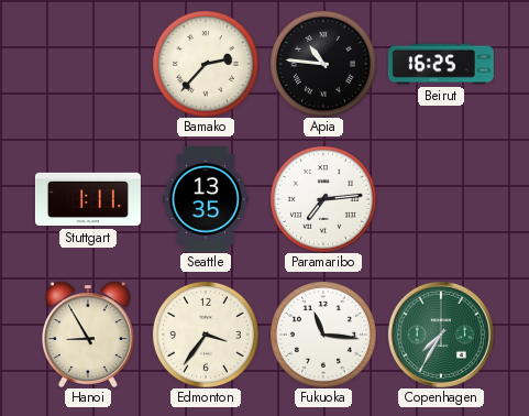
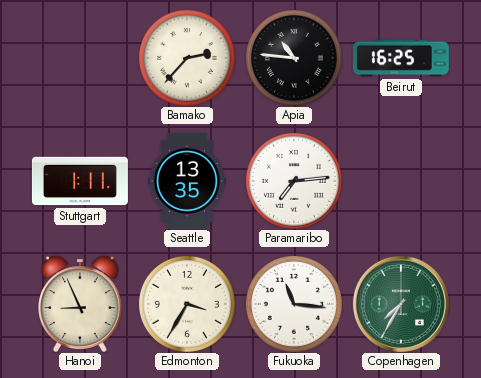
Hanoi: 8:55 -> 8:56
Edmonton: 3:36 -> 3:35
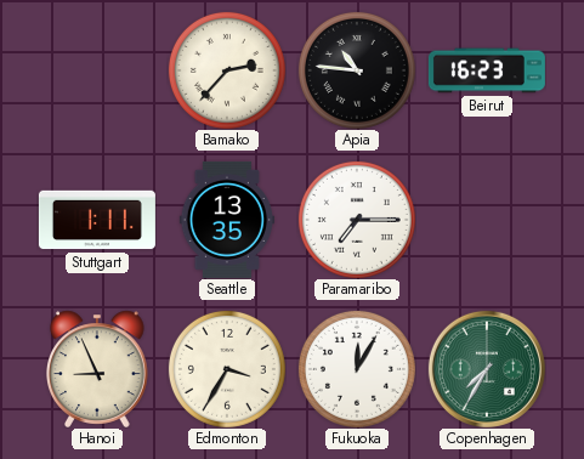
Beirut: 16:25 -> 16:23
Paramaribo: 7:14 -> 7:15
Fukuoka: 11:16 -> 12:05
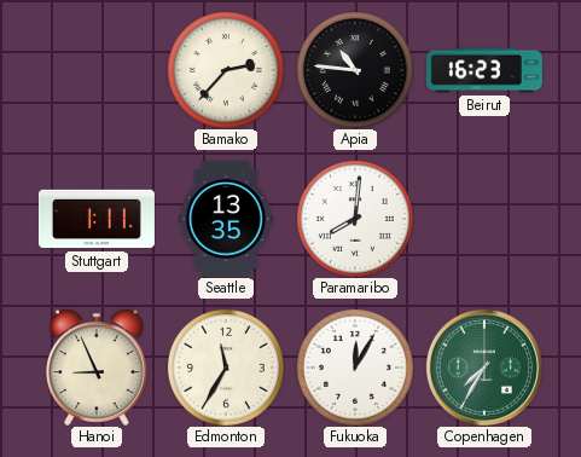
Paramaribo: 7:15 -> 8:01
Edmonton: 3:35 -> 11:35
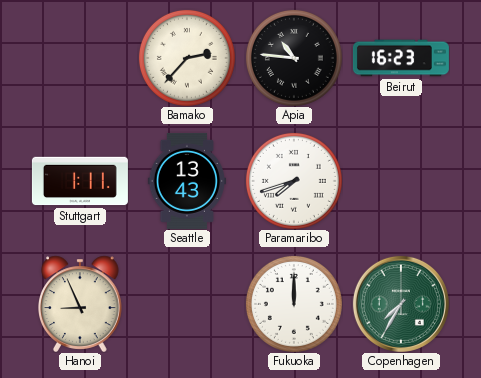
Seattle: 13:35 -> 13:43
Paramaribo: 8:01 -> 7:42
Edmonton: 11:35 -> none
Fukuoka: 12:05 -> 12:00
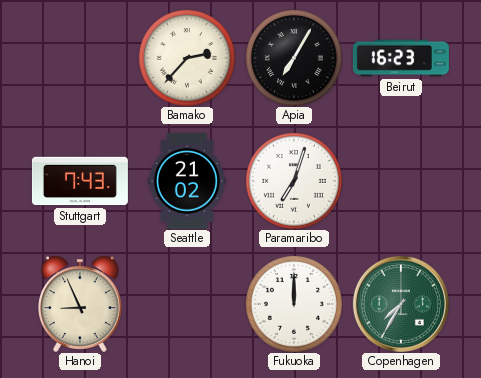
Apia: 10:46 -> 7:05
Stuttgart: 1:11 -> 7:43
Seattle: 13:43 -> 21:02
Paramaribo: 7:42 -> 7:03
